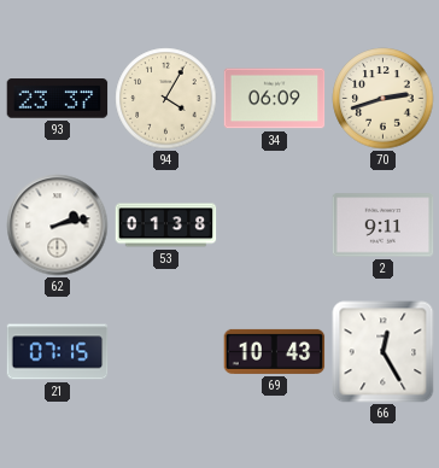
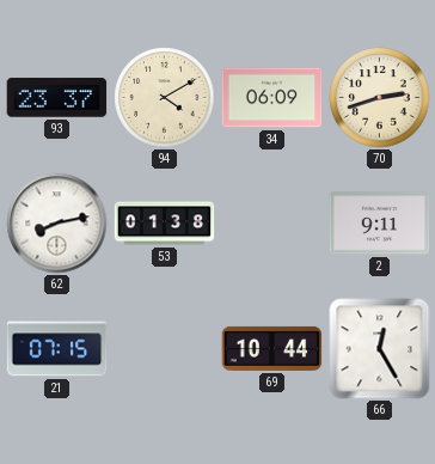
94: 4:05 -> 4:10
62: 2:13 -> 8:13
69: 10:43 -> 10:44
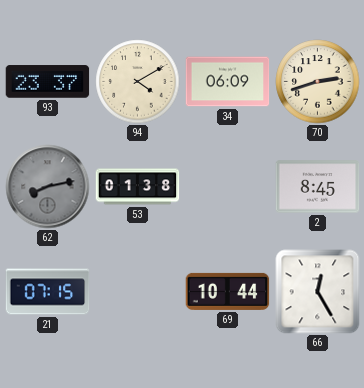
62 dial: white -> grey
2: 9:11 -> 8:45
